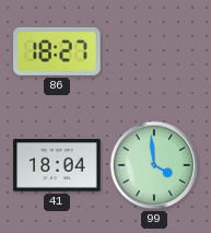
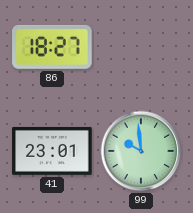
41: 18:04 -> 23:01
99: 3:59 -> 9:59
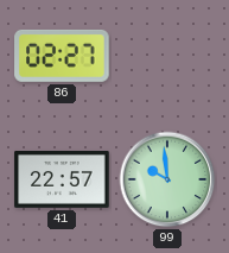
86: 18:27 -> 02:27
41: 23:01 -> 22:57
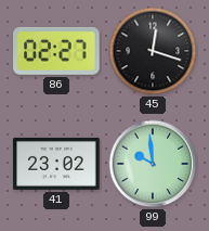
45: none -> 12:18
41: 22:57 -> 23:02
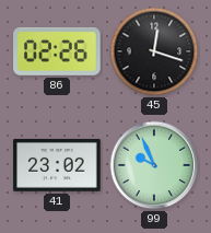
86: 02:27 -> 02:26
99: 9:59 -> 9:56
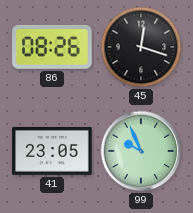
86: 02:26 -> 08:26
41: 23:02 -> 23:05
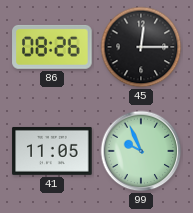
45: 12:18 -> 12:15
41: 23:05 -> 11:05
